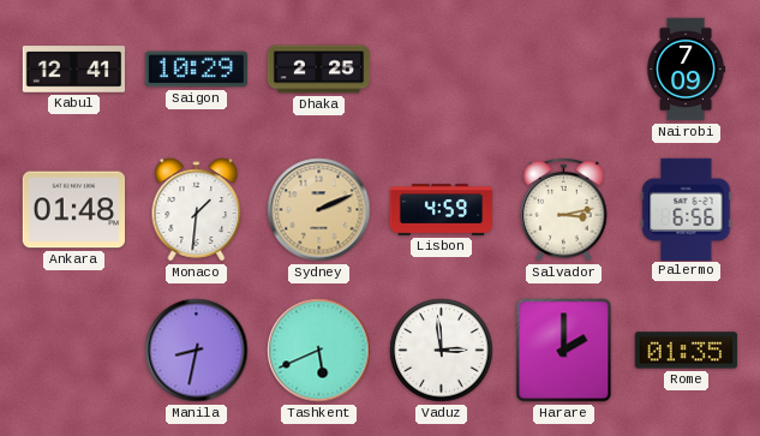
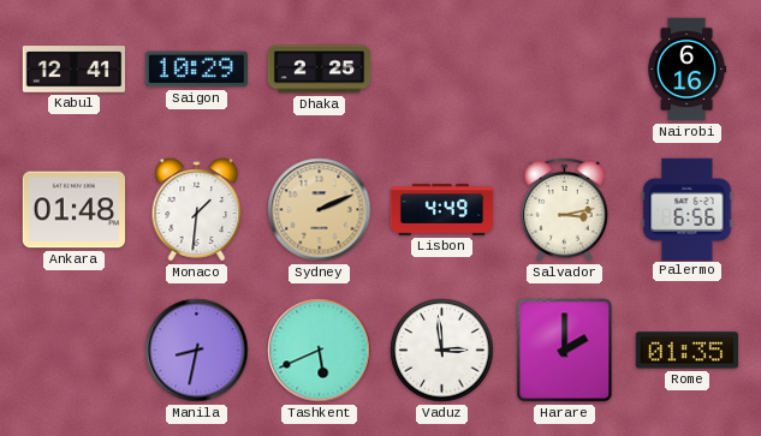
Nairobi: 7:09 -> 6:16
Lisbon: 4:59 -> 4:49
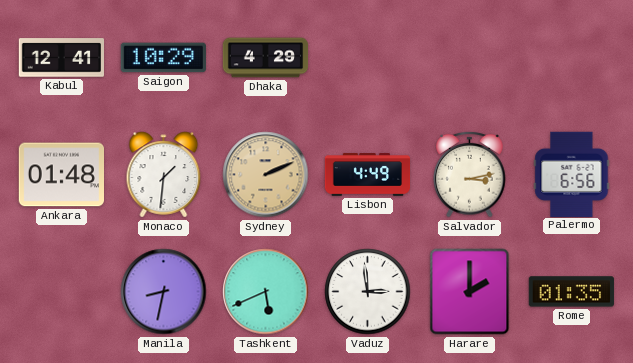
Dhaka: 2:25 -> 4:29
Nairobi: 6:16 -> none
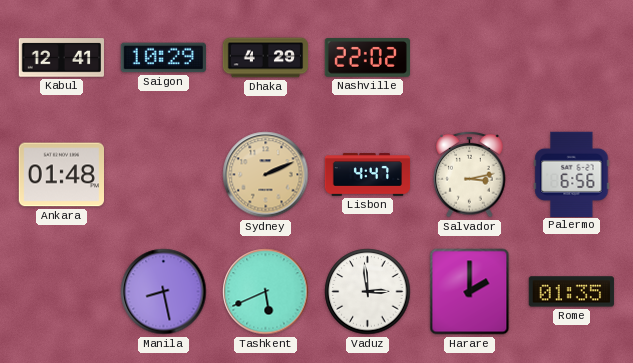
Nashville: none -> 22:02
Monaco: 1:31 -> none
Lisbon: 4:49 -> 4:47
Manila: 8:32 -> 8:28
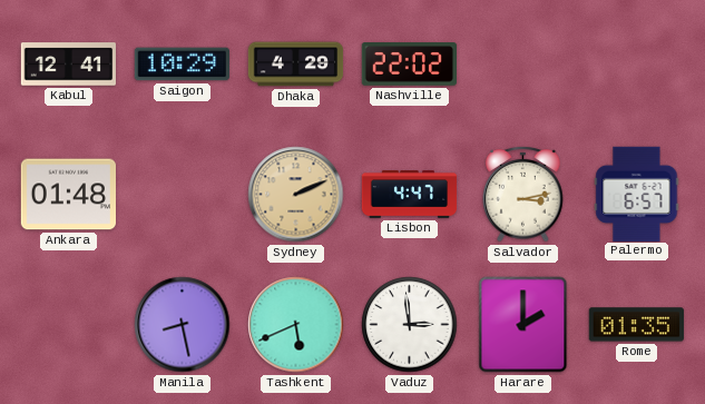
Palermo: 6:56 -> 6:57
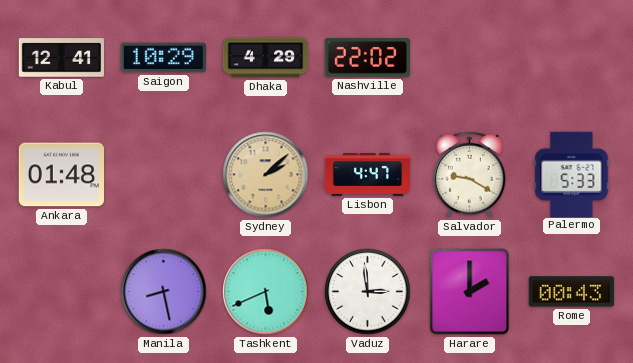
Sydney: 2:11 -> 2:08
Salvador: 3:13 -> 9:20
Palermo: 6:57 -> 5:33
Rome: 01:35 -> 00:43
